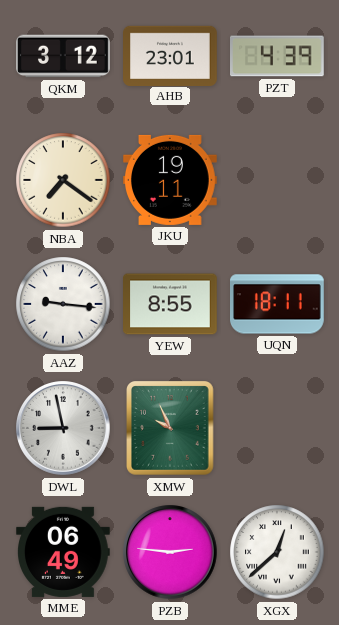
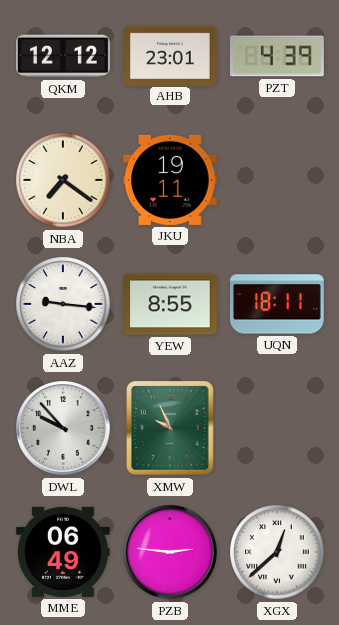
QKM: 3:12 -> 12:12
DWL: 8:58 -> 9:53
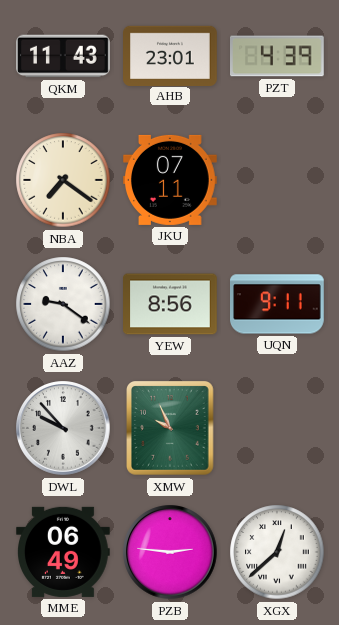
QKM: 12:12 -> 11:43
JKU: 19:11 -> 07:11
AAZ: 9:16 -> 9:21
YEW: 8:55 -> 8:56
UQN: 18:11 -> 9:11
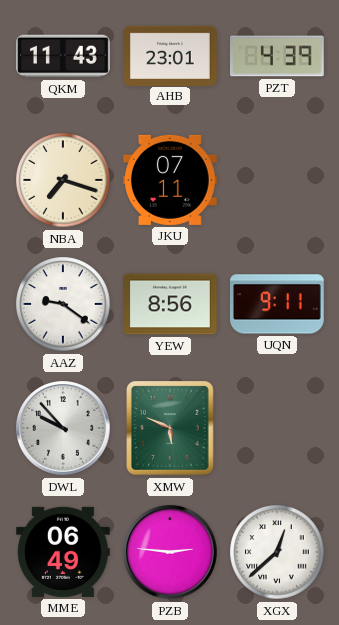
NBA: 7:21 -> 7:18
XMW: 9:56 -> 5:49
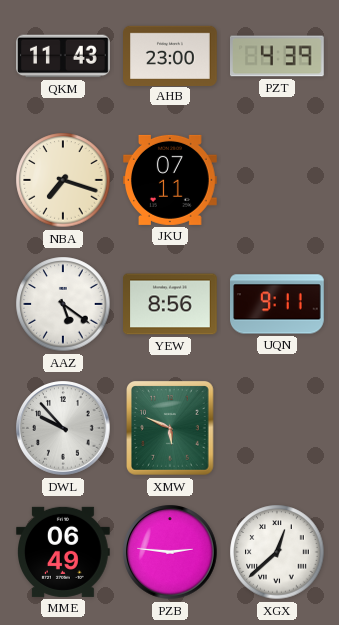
AHB: 23:01 -> 23:00
AAZ: 9:21 -> 5:21
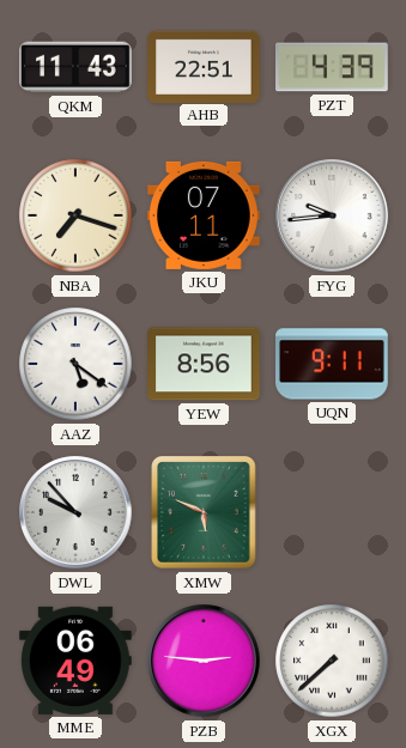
AHB: 23:00 -> 22:51
FYG: none -> 9:44
XGX: 12:38 -> 7:38
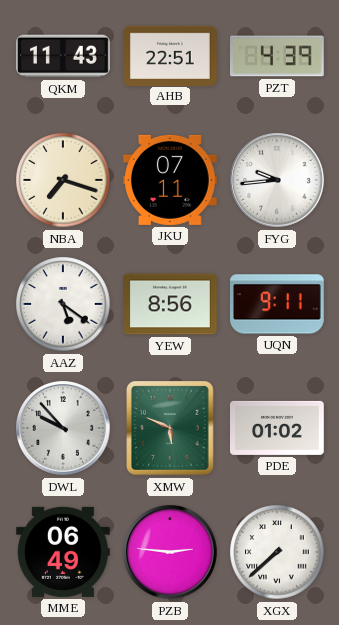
PDE: none -> 01:02
